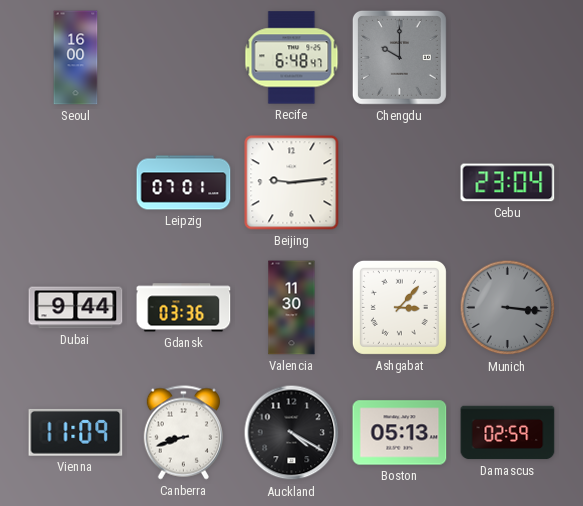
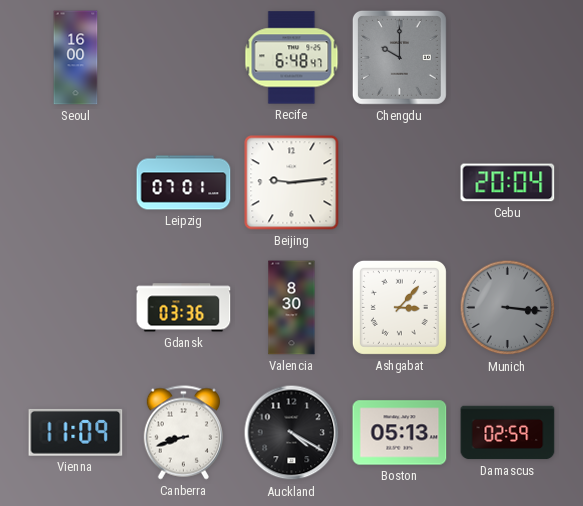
Cebu: 23:04 -> 20:04
Dubai: 9:44 -> none
Valencia: 11:30 -> 8:30
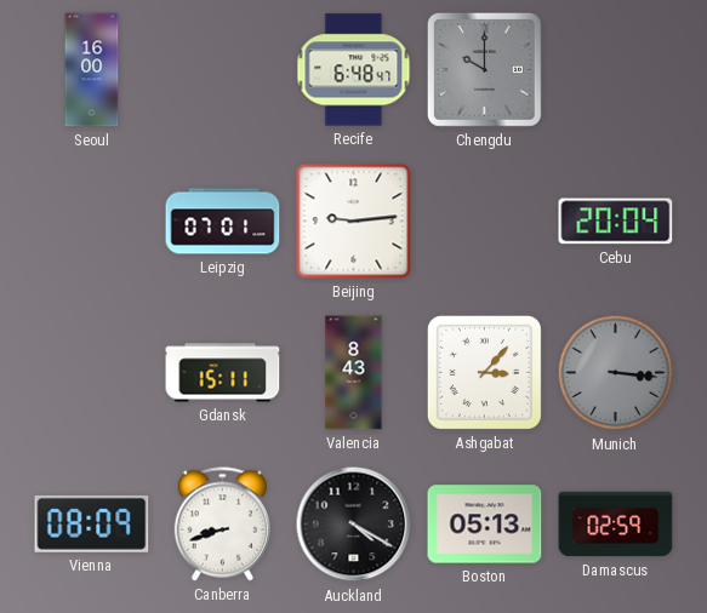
Gdansk: 03:36 -> 15:11
Valencia: 8:30 -> 8:43
Vienna: 11:09 -> 08:09
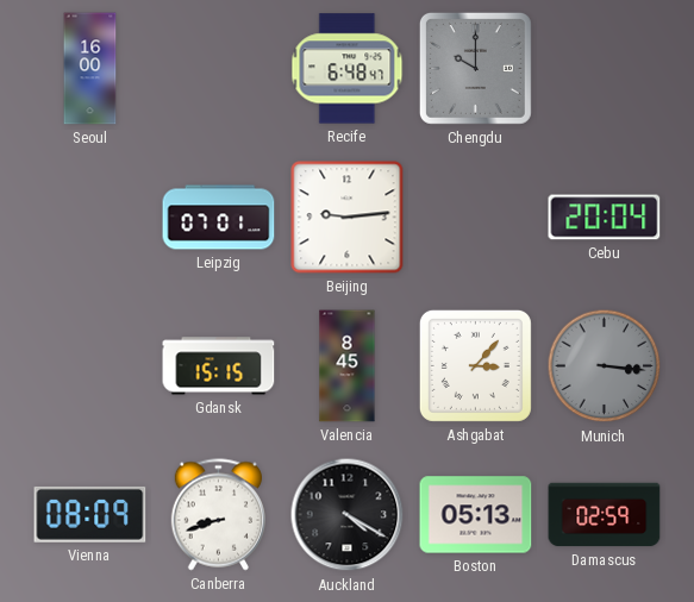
Gdansk: 15:11 -> 15:15
Valencia: 8:43 -> 8:45
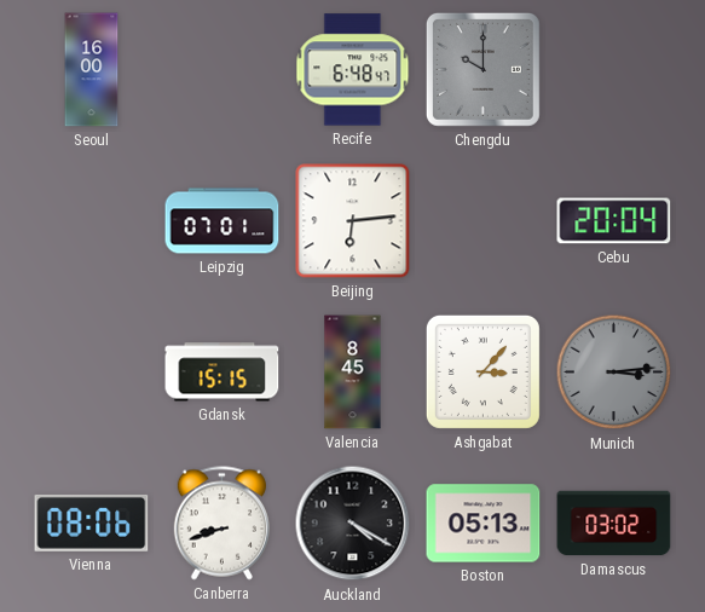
Beijing: 9:14 -> 6:14
Munich: 3:16 -> 3:14
Vienna: 08:09 -> 08:06
Damascus: 02:59 -> 03:02
